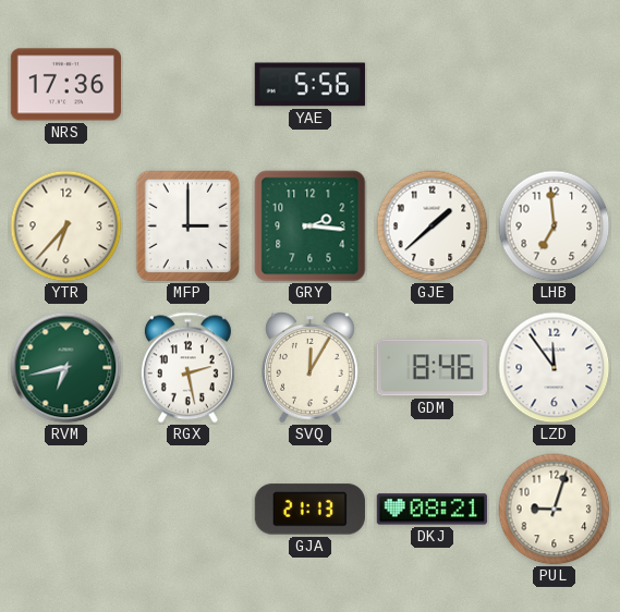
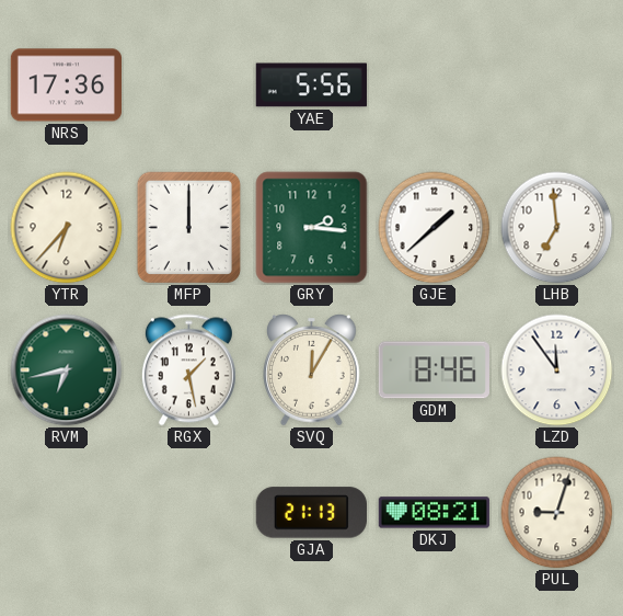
MFP: 3:00 -> 12:00
RGX: 2:28 -> 1:28
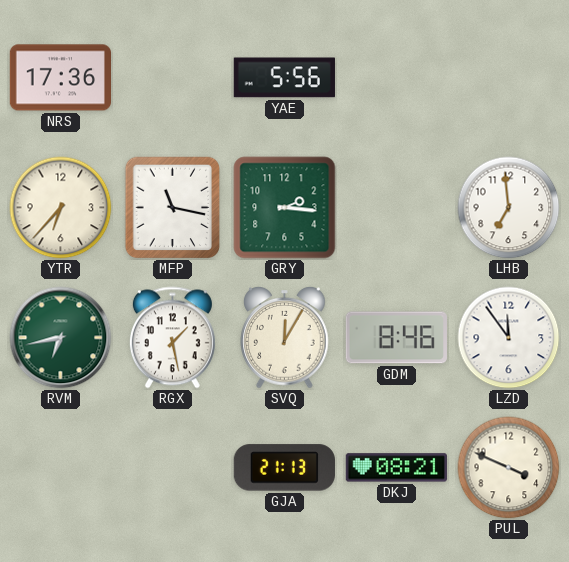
MFP: 12:00 -> 11:17
GJE: 1:38 -> none
PUL: 9:03 -> 3:49
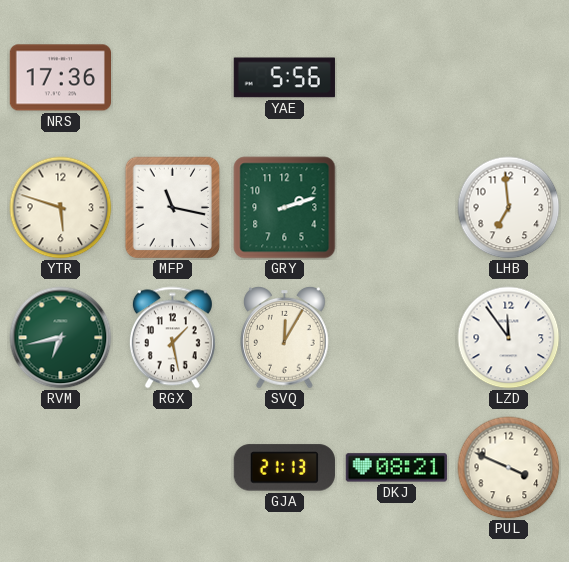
YTR: 6:37 -> 5:48
GRY: 2:16 -> 2:12
GDM: 8:46 -> none
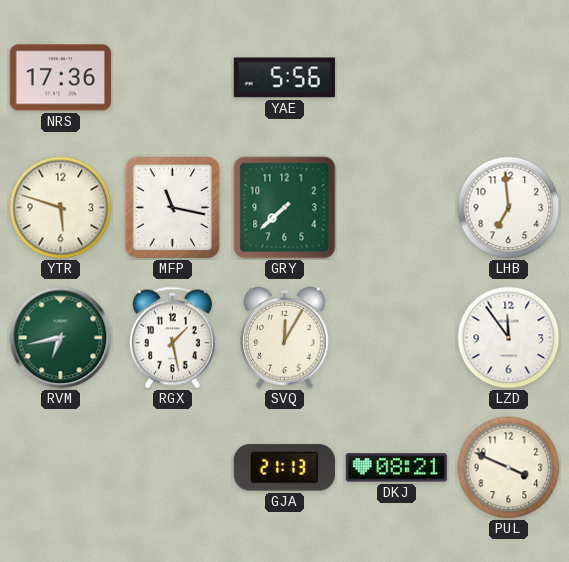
GRY: 2:12 -> 7:38
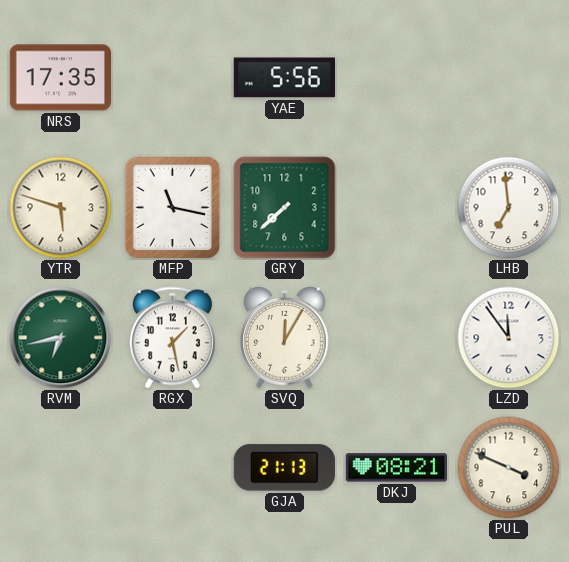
NRS: 17:36 -> 17:35
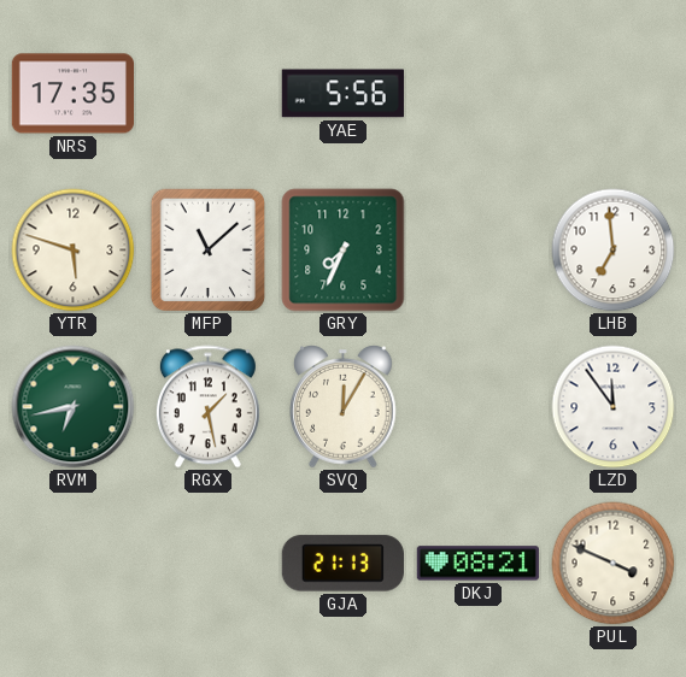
MFP: 11:17 -> 11:08
GRY: 7:38 -> 7:34
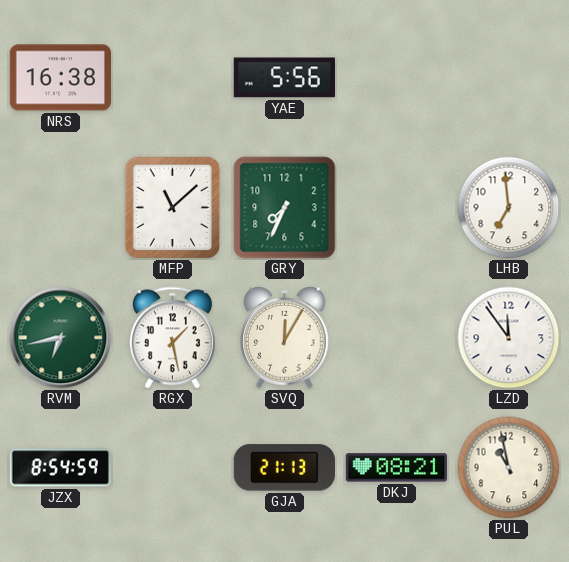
NRS: 17:35 -> 16:38
YTR: 5:48 -> none
JZX: none -> 8:54
PUL: 3:49 -> 10:58
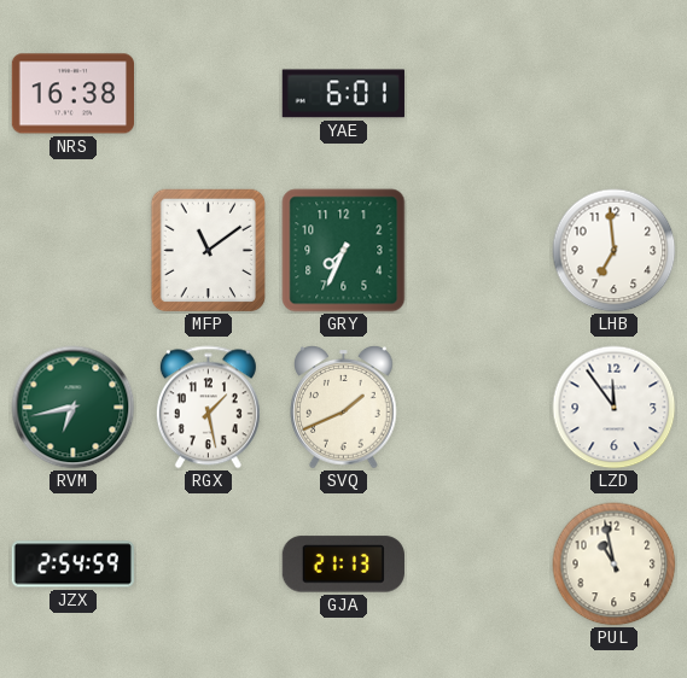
YAE: 5:56 -> 6:01
MFP: 11:08 -> 11:09
SVQ: 12:05 -> 1:41
JZX: 8:54 -> 2:54
DKJ: 08:21 -> none
